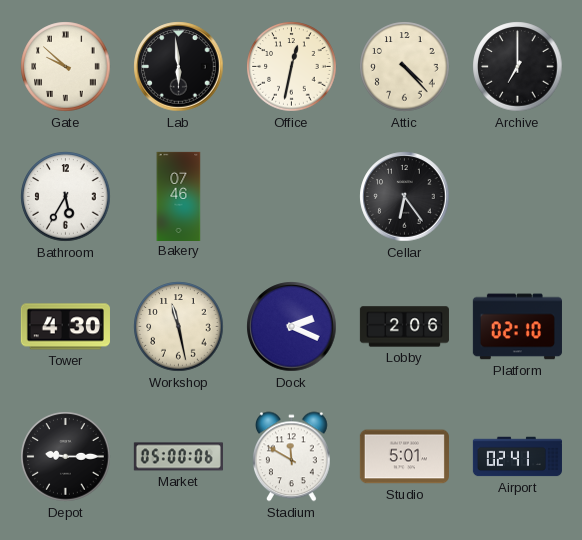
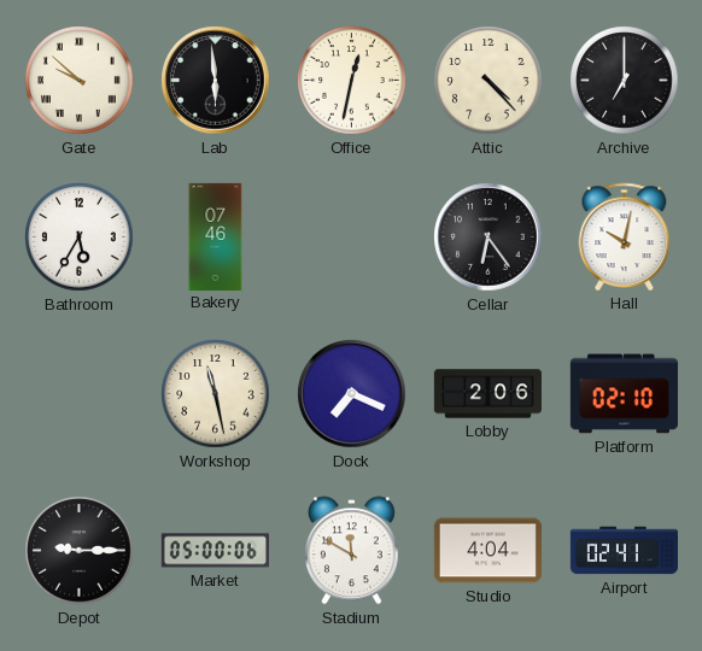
Hall: none -> 10:02
Tower: 4:30 -> none
Dock: 2:19 -> 7:19
Studio: 5:01 -> 4:04
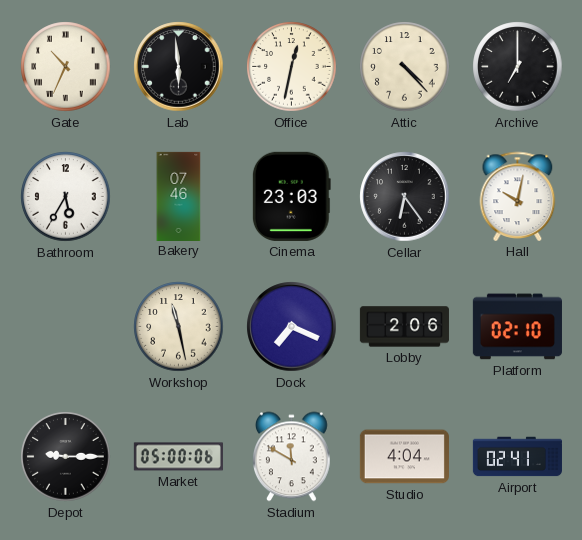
Gate: 9:52 -> 10:34
Cinema: none -> 23:03
